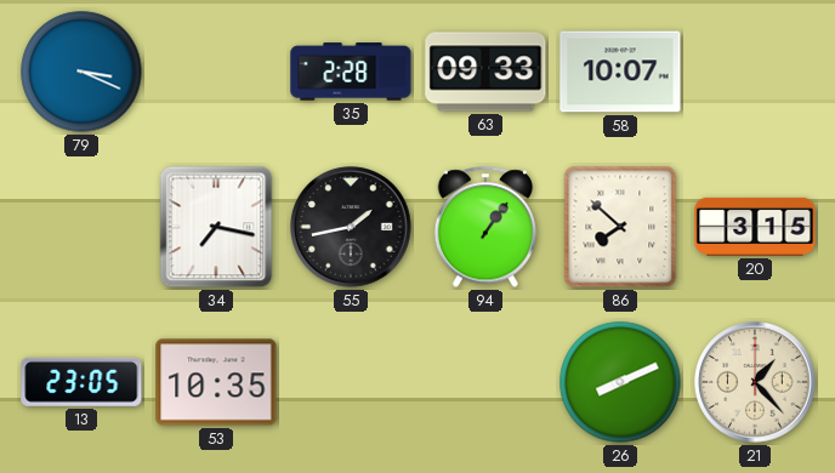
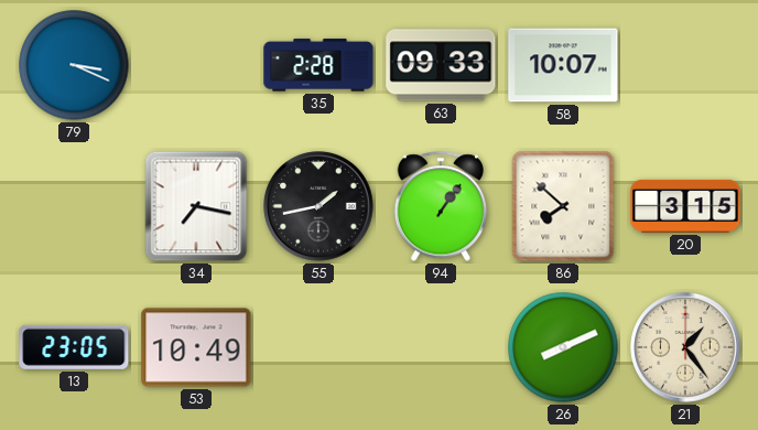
53: 10:35 -> 10:49
21: 1:23 -> 1:24
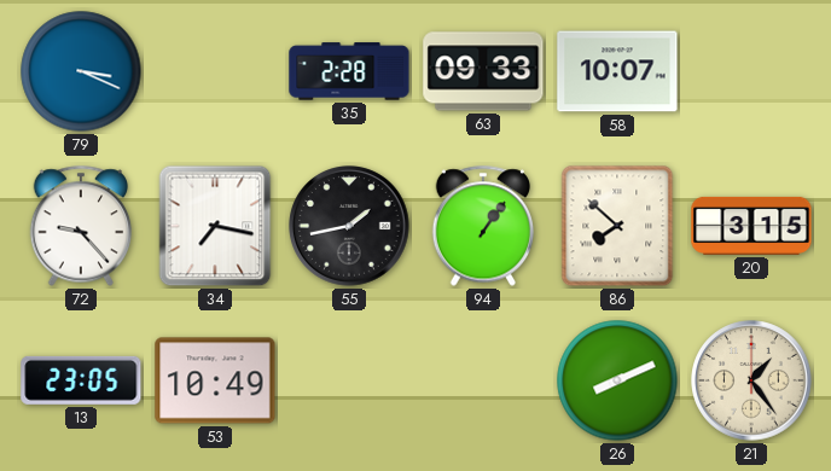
72: none -> 9:23
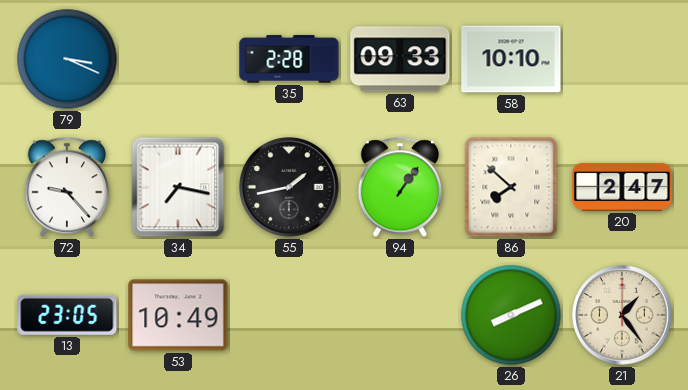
58: 10:07 -> 10:10
20: 3:15 -> 2:47
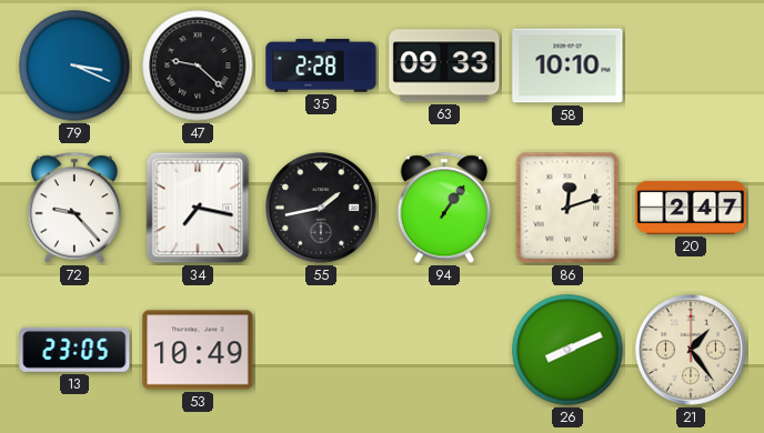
47: none -> 9:22
86: 7:52 -> 12:12
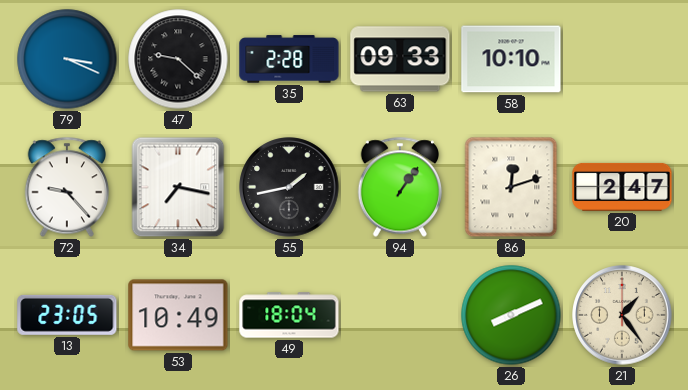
49: none -> 18:04
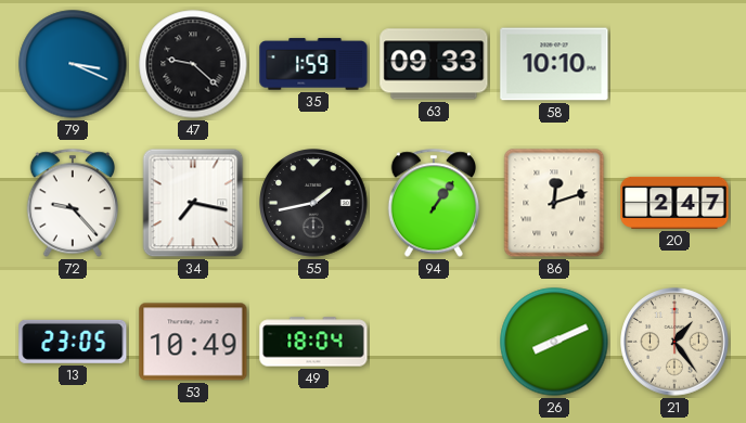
35: 2:28 -> 1:59
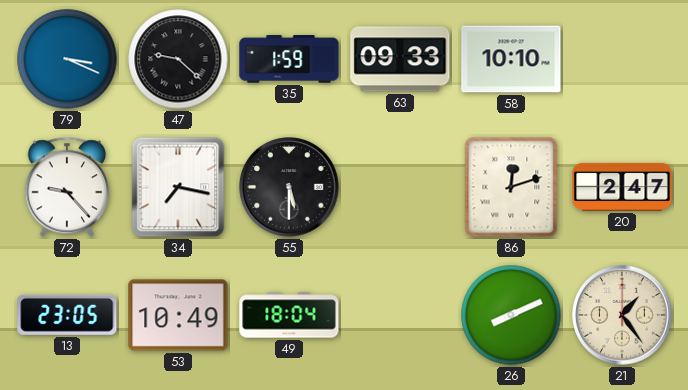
55: 1:43 -> 5:30
94: 1:06 -> none
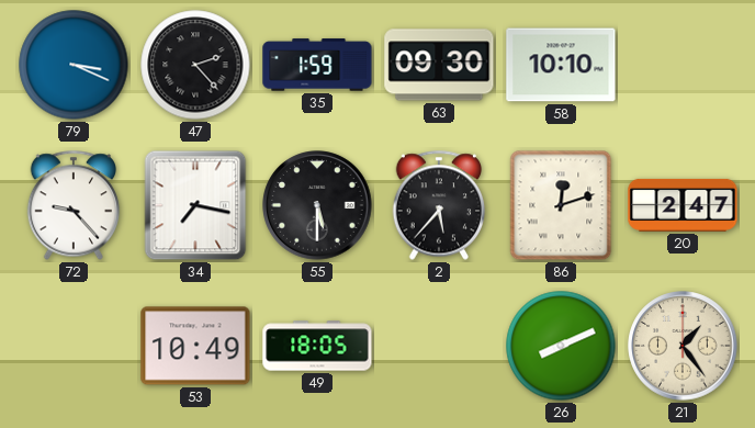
47: 9:22 -> 2:23
63: 09:33 -> 09:30
2: none -> 5:37
13: 23:05 -> none
49: 18:04 -> 18:05
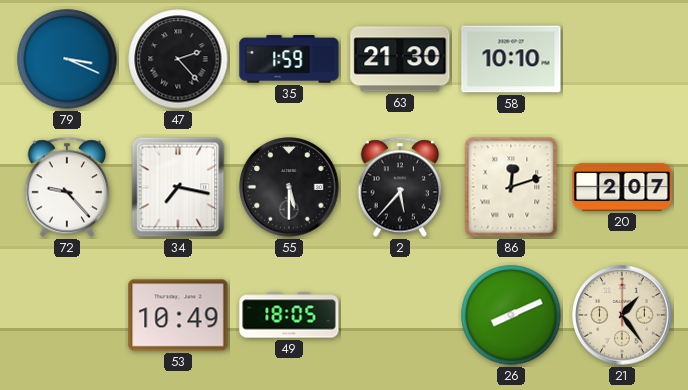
63: 09:30 -> 21:30
20: 2:47 -> 2:07
